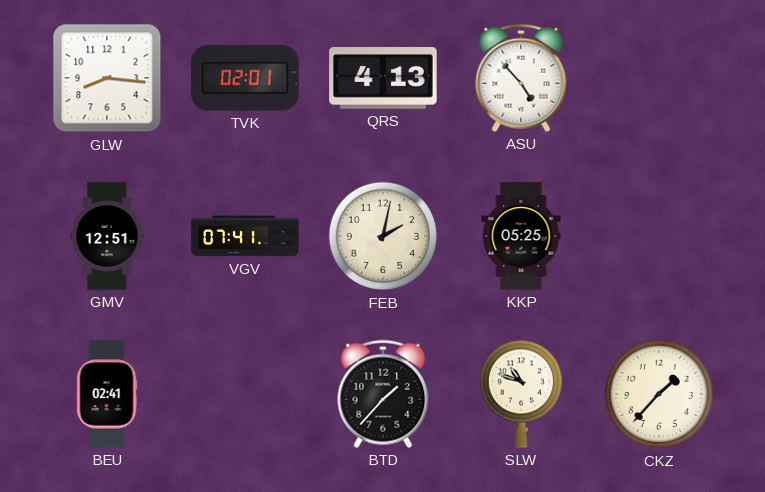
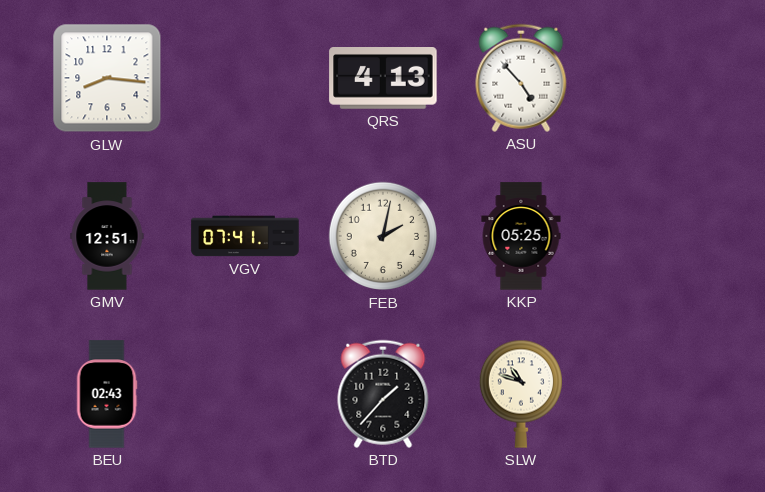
TVK: 02:01 -> none
BEU: 02:41 -> 02:43
CKZ: 1:37 -> none
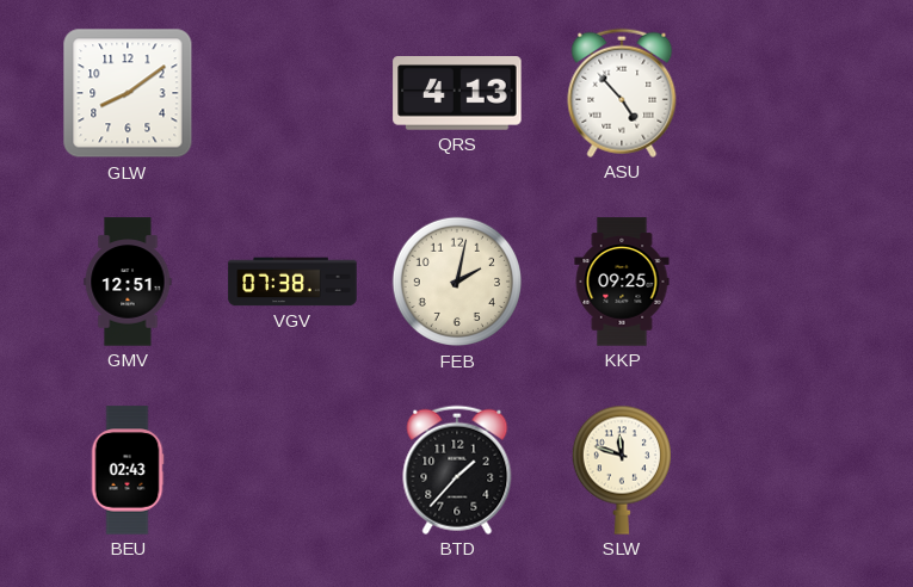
GLW: 8:16 -> 8:09
VGV: 07:41 -> 07:38
KKP: 05:25 -> 09:25
SLW: 10:48 -> 11:48
